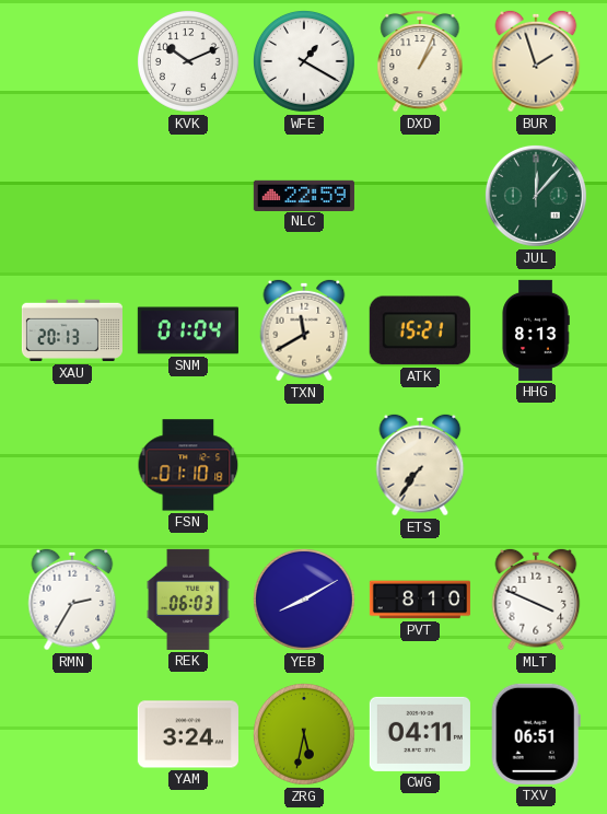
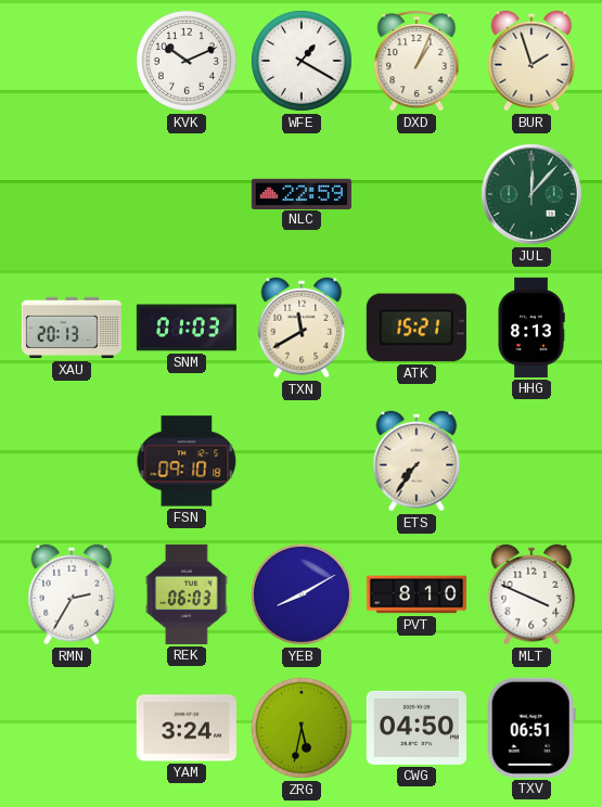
SNM: 01:04 -> 01:03
FSN: 01:10 -> 09:10
CWG: 04:11 -> 04:50
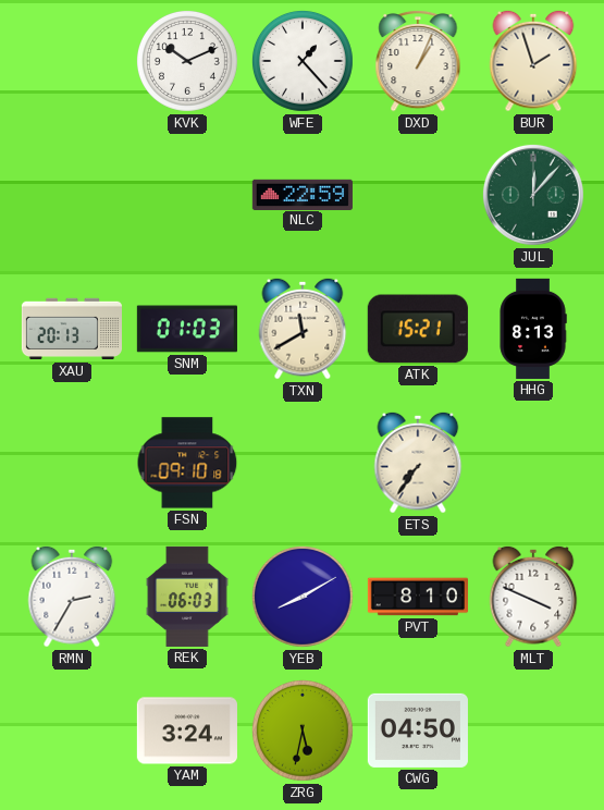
WFE: 1:20 -> 1:23
TXV: 06:51 -> none
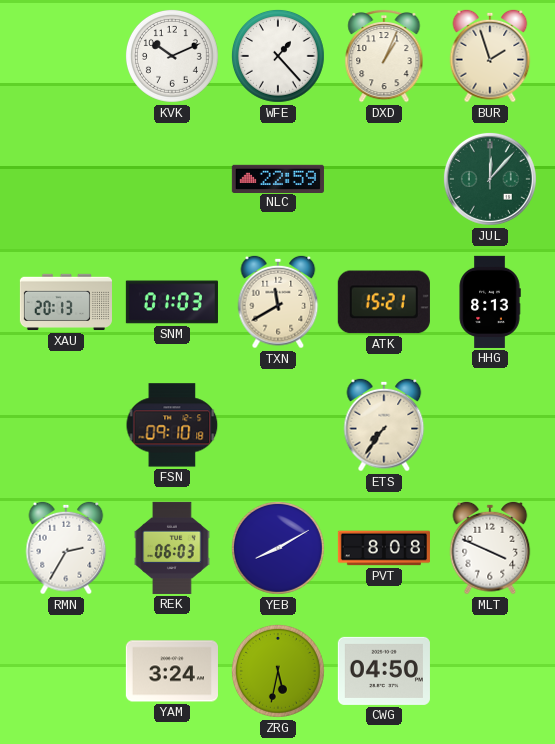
PVT: 8:10 -> 8:08
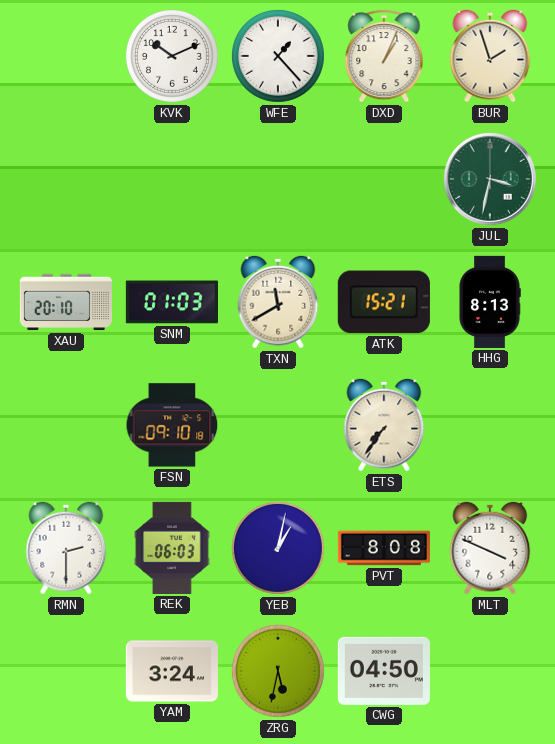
NLC: 22:59 -> none
JUL: 12:07 -> 3:32
XAU: 20:13 -> 20:10
RMN: 2:35 -> 2:30
YEB: 8:10 -> 1:02
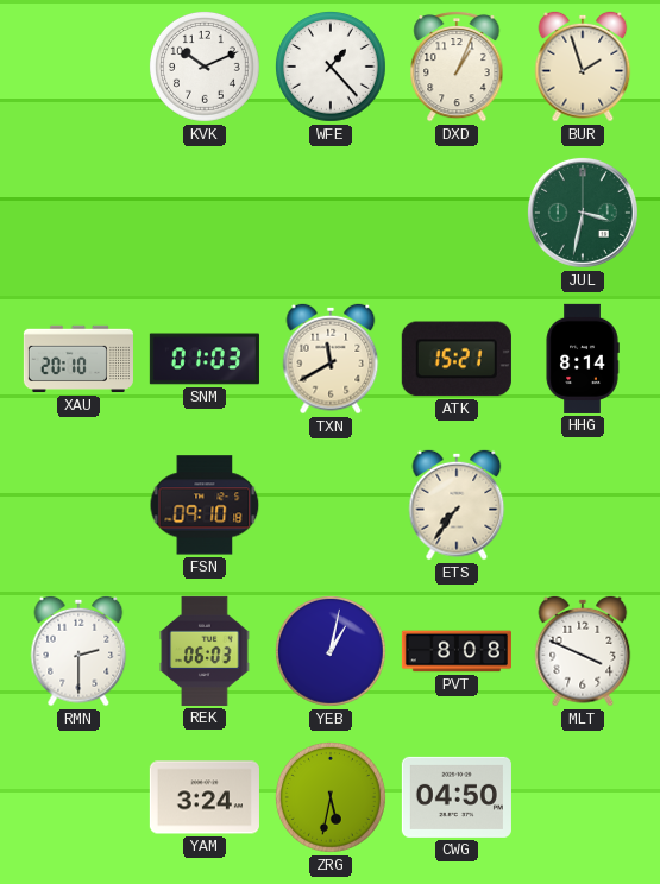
HHG: 8:13 -> 8:14
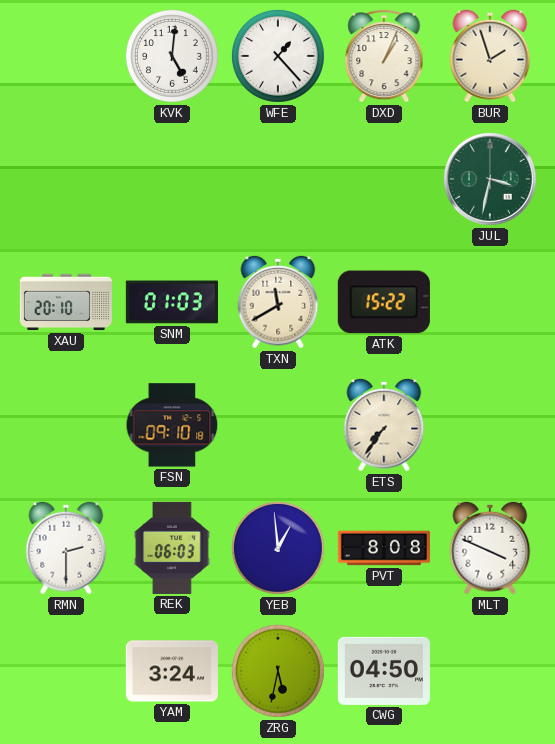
KVK: 10:11 -> 5:01
ATK: 15:21 -> 15:22
HHG: 8:14 -> none
YEB: 1:02 -> 12:59
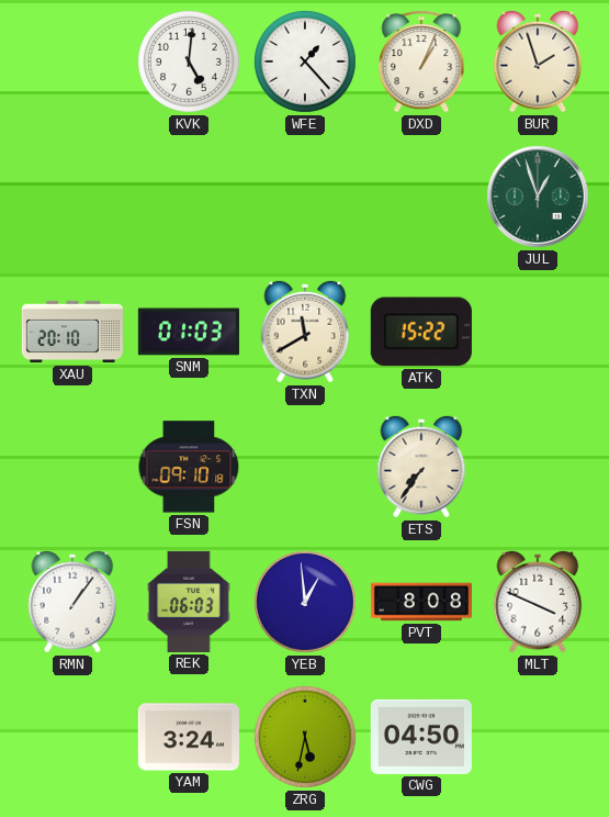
JUL: 3:32 -> 12:57
RMN: 2:30 -> 1:06
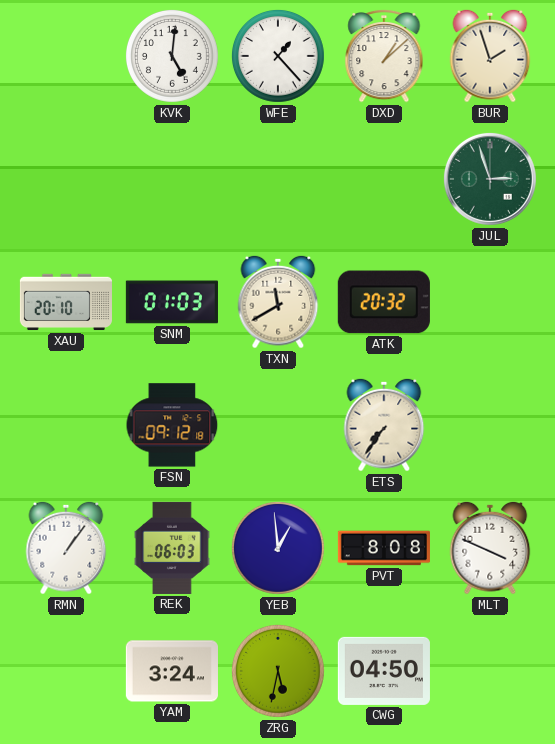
DXD: 1:04 -> 1:08
JUL: 12:57 -> 2:57
ATK: 15:22 -> 20:32
FSN: 09:10 -> 09:12
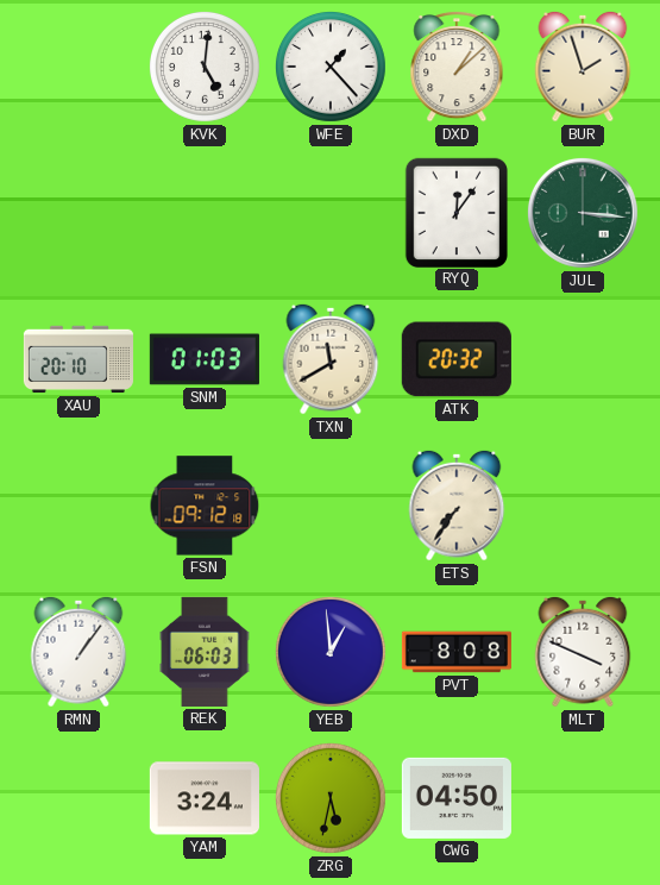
RYQ: none -> 12:06
JUL: 2:57 -> 3:16
